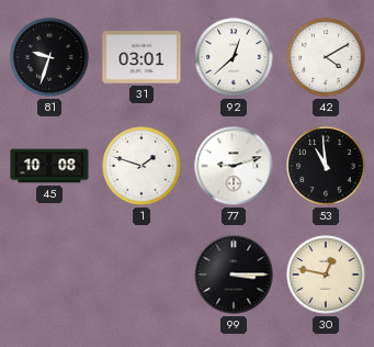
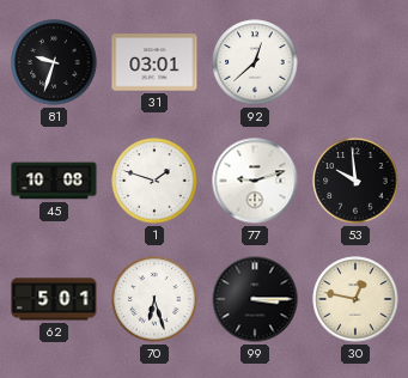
42: 4:10 -> none
53: 10:59 -> 9:59
62: none -> 5:01
70: none -> 6:27
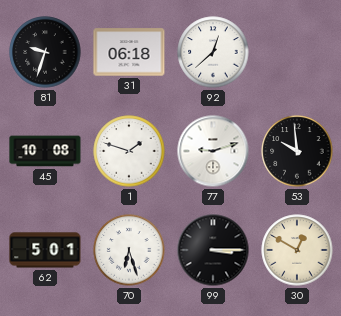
31: 03:01 -> 06:18
30: 12:47 -> 12:50
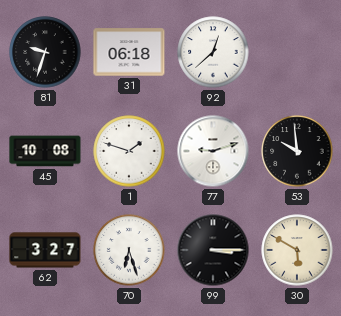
62: 5:01 -> 3:27
30: 12:50 -> 5:50
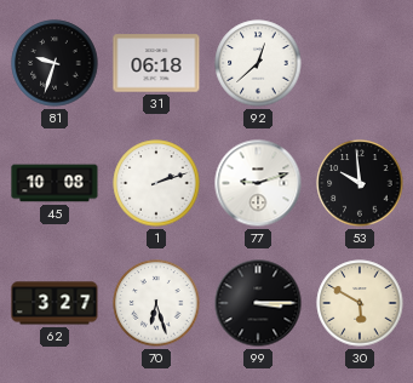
1: 1:48 -> 2:12
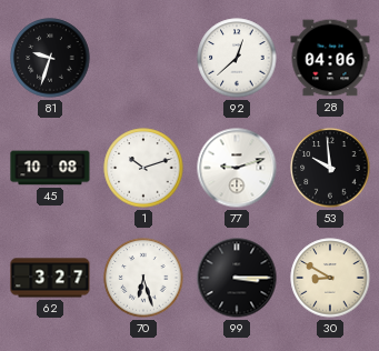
31: 06:18 -> none
28: none -> 04:06
1: 2:12 -> 10:12
30: 5:50 -> 8:50
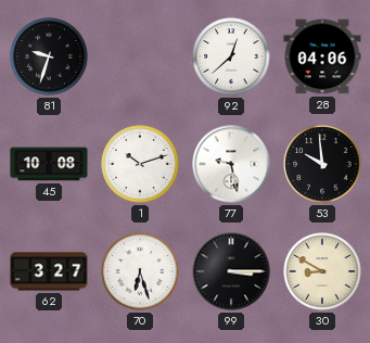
77: 9:12 -> 9:28
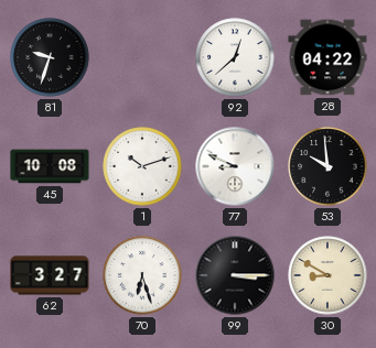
28: 04:06 -> 04:22
77: 9:28 -> 8:49
